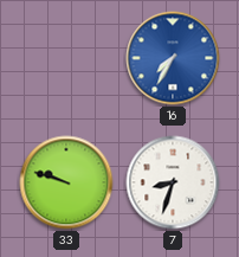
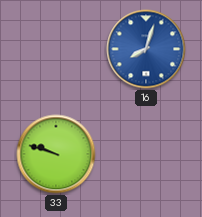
16: 7:35 -> 8:03
7: 8:33 -> none
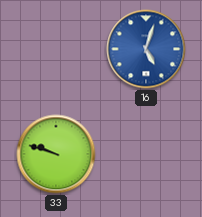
16: 8:03 -> 5:03
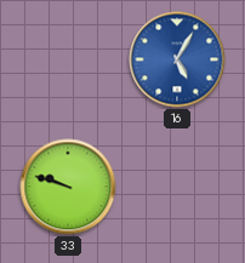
16: 5:03 -> 5:05
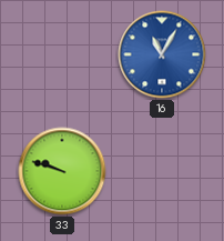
16: 5:05 -> 11:05
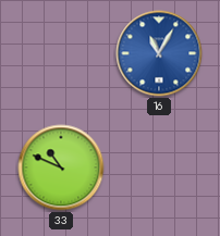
33: 9:48 -> 10:49
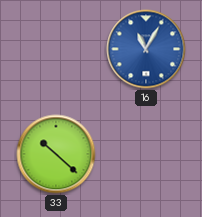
33: 10:49 -> 10:22
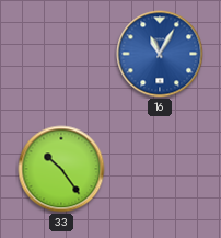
33: 10:22 -> 10:24
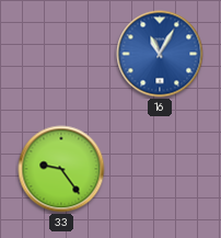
33: 10:24 -> 9:24
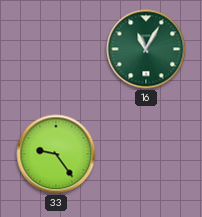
16 dial: blue -> green
